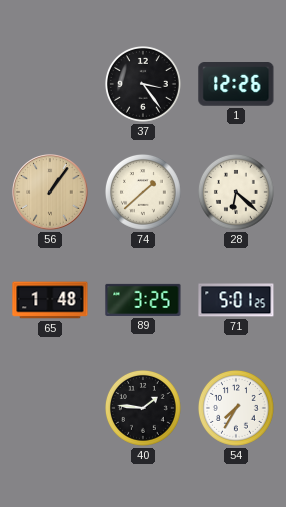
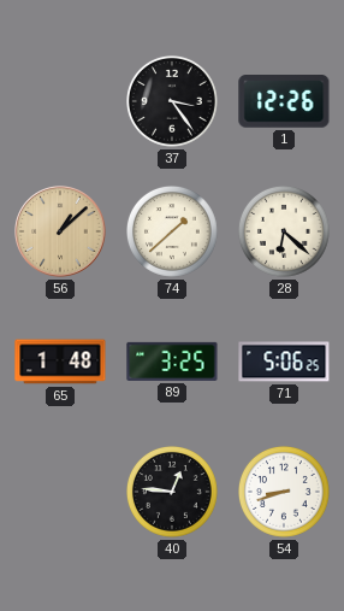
56: 1:06 -> 1:08
71: 5:01 -> 5:06
40: 1:46 -> 12:46
54: 7:35 -> 8:42
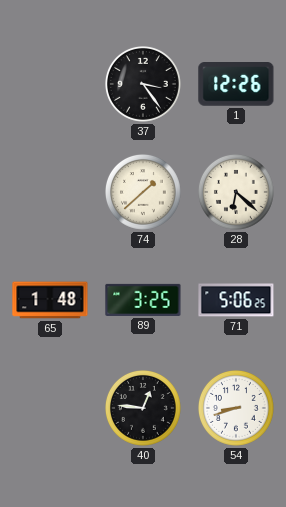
56: 1:08 -> none
